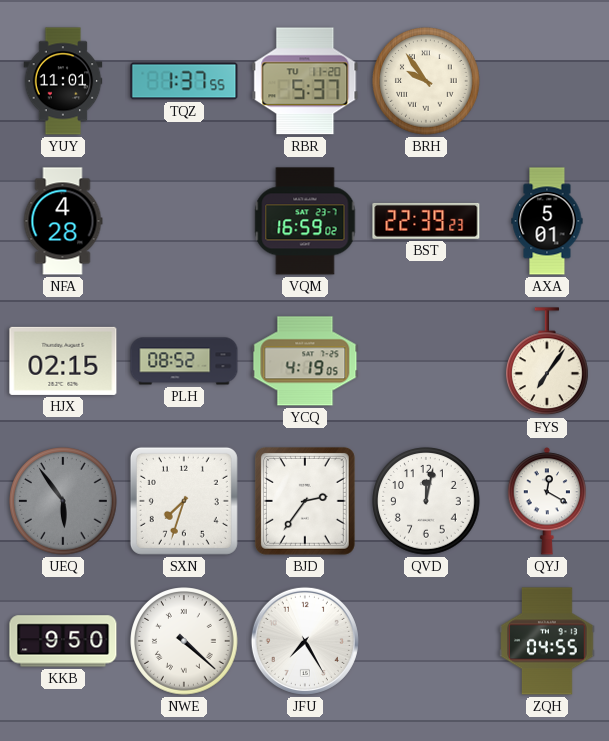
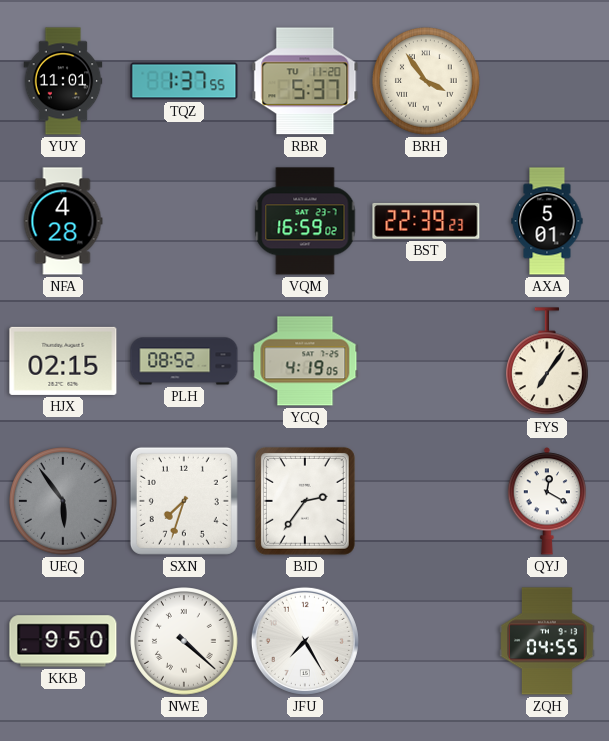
BRH: 9:54 -> 3:54
QVD: 12:02 -> none
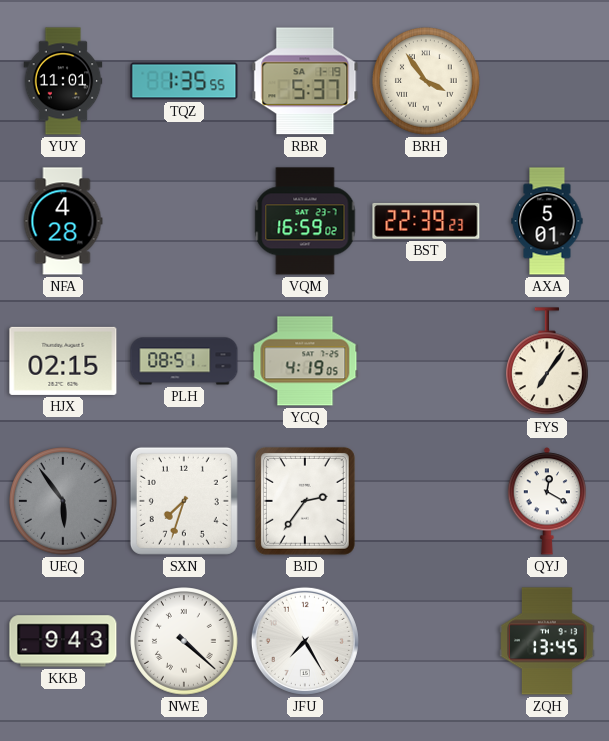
TQZ: 1:37 -> 1:35
RBR date: TU 11-20 -> SA 1-19
PLH: 08:52 -> 08:51
KKB: 9:50 -> 9:43
ZQH: 04:55 -> 13:45
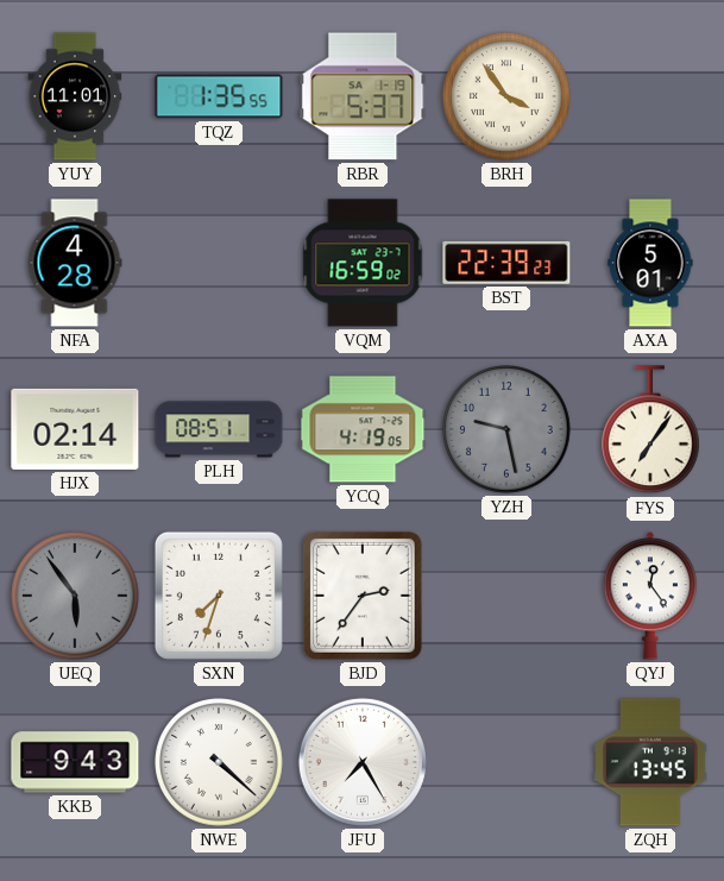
HJX: 02:15 -> 02:14
YZH: none -> 9:28
QYJ: 12:20 -> 12:24
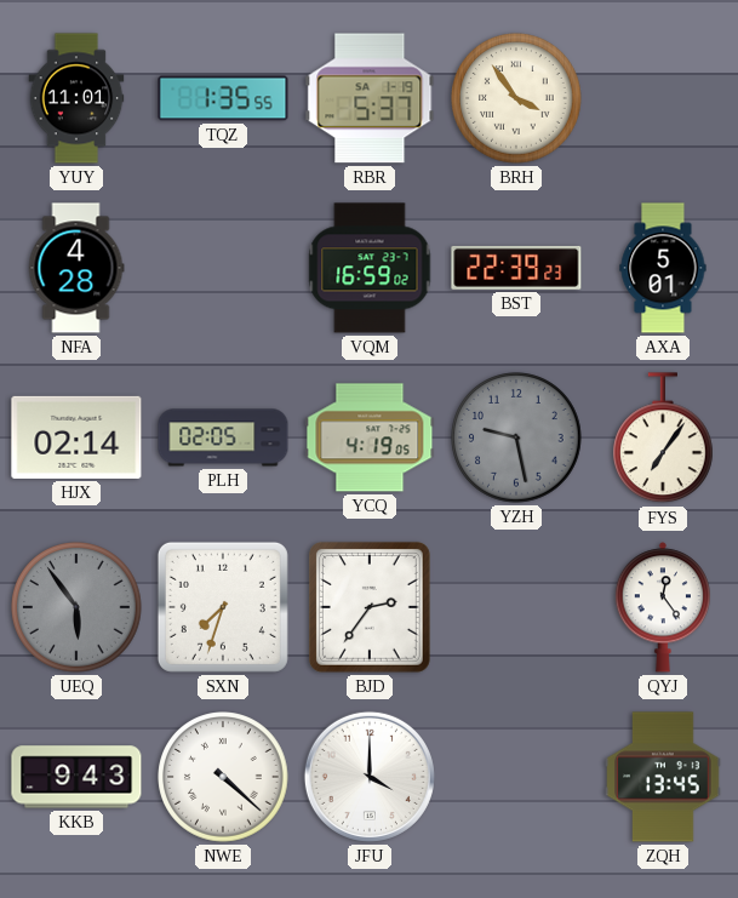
PLH: 08:51 -> 02:05
JFU: 7:25 -> 4:00
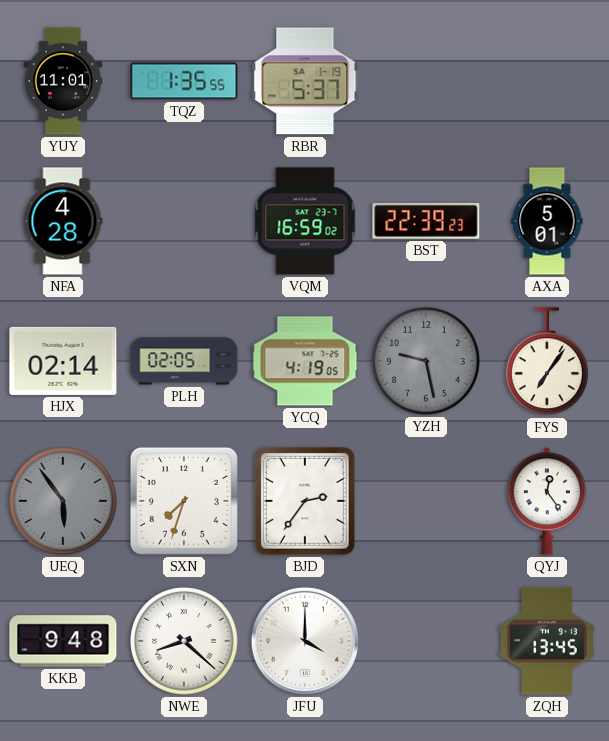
BRH: 3:54 -> none
KKB: 9:43 -> 9:48
NWE: 4:22 -> 8:22
